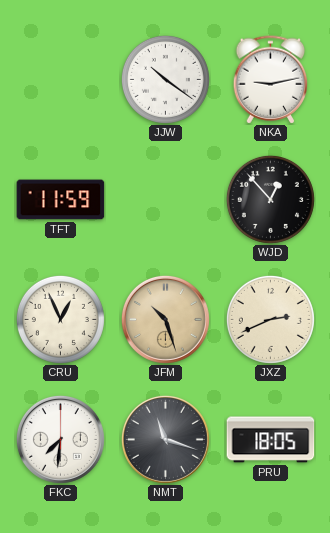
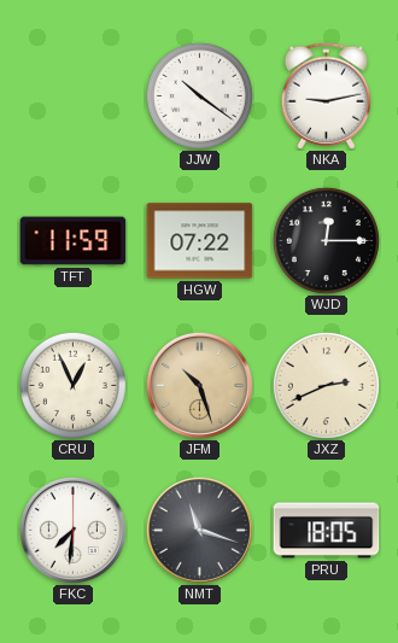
HGW: none -> 07:22
WJD: 12:53 -> 12:15
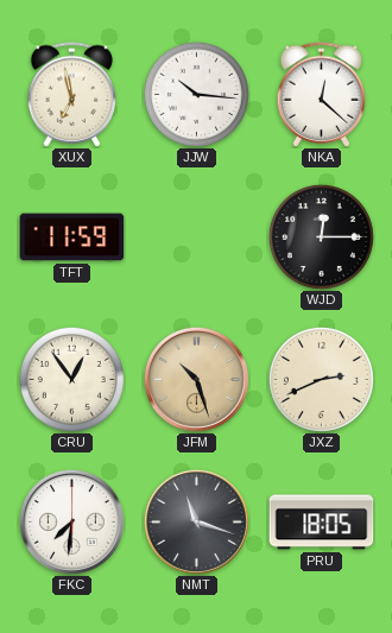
XUX: none -> 6:58
JJW: 10:21 -> 10:16
NKA: 9:13 -> 12:22
HGW: 07:22 -> none
CRU: 12:56 -> 12:54
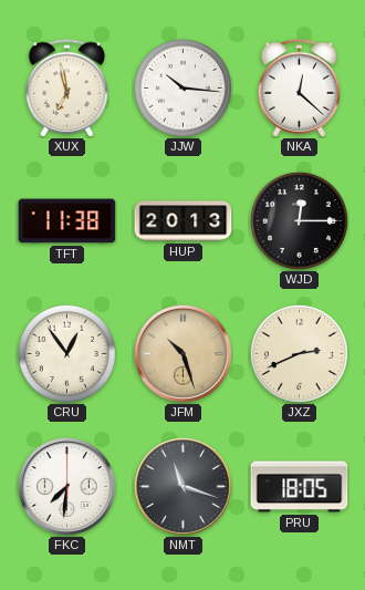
TFT: 11:59 -> 11:38
HUP: none -> 20:13
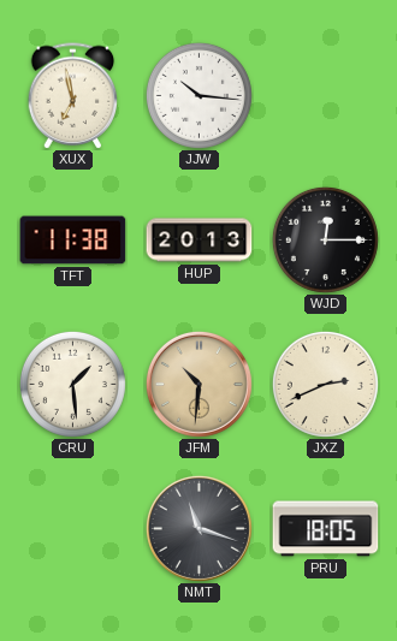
NKA: 12:22 -> none
CRU: 12:54 -> 1:29
JFM: 10:27 -> 10:31
FKC: 7:31 -> none
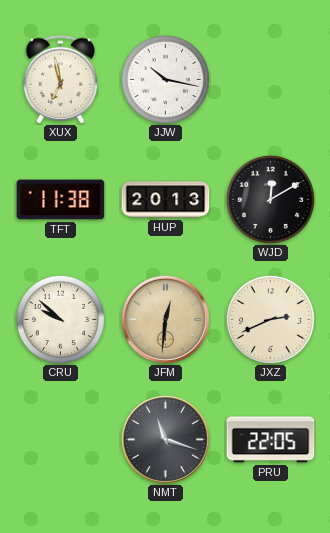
JJW: 10:16 -> 10:17
WJD: 12:15 -> 12:10
CRU: 1:29 -> 9:52
JFM: 10:31 -> 12:31
PRU: 18:05 -> 22:05
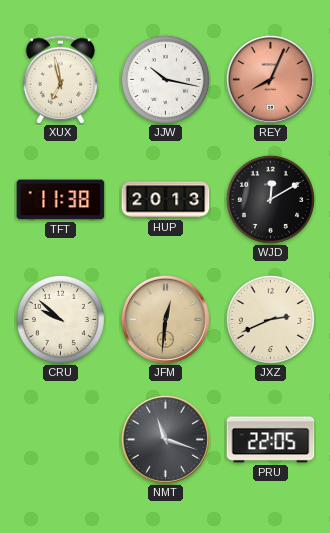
REY: none -> 8:04
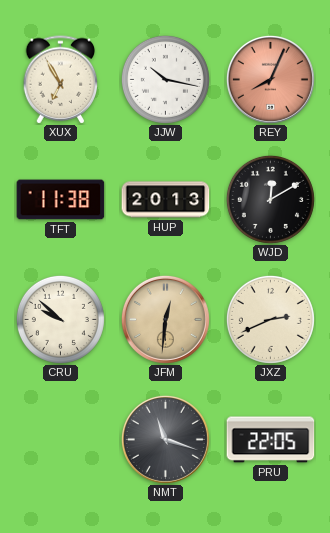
XUX: 6:58 -> 6:55
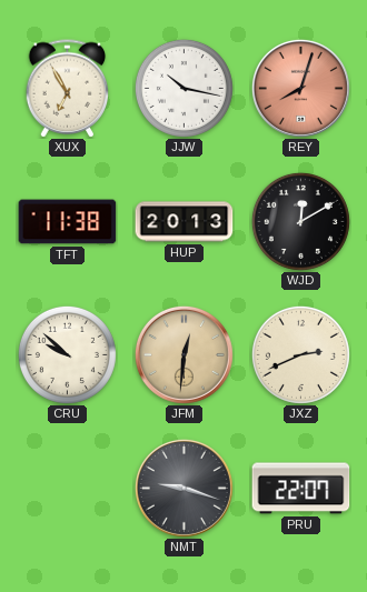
REY: 8:04 -> 8:03
NMT: 11:18 -> 9:18
PRU: 22:05 -> 22:07
